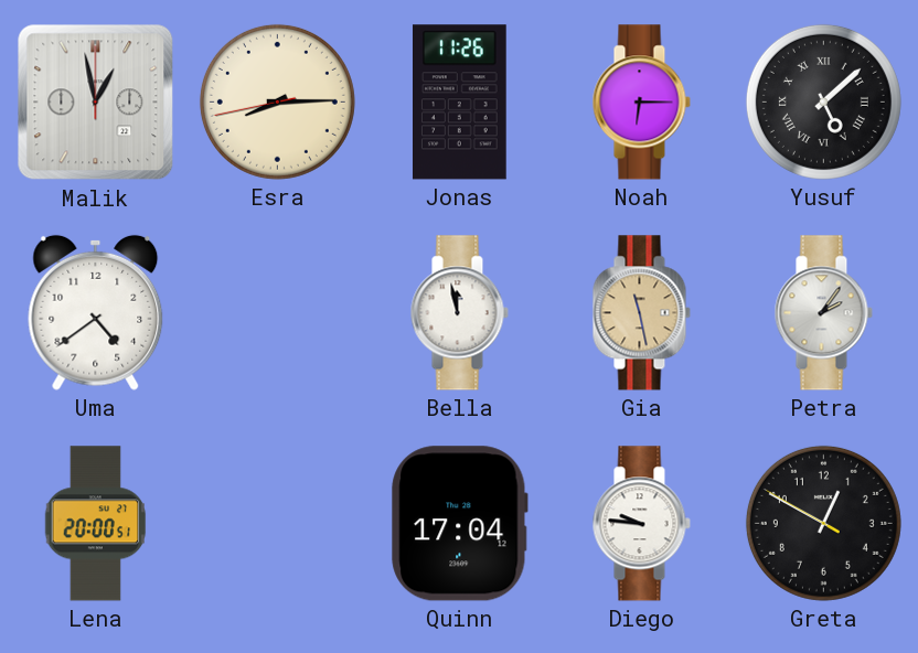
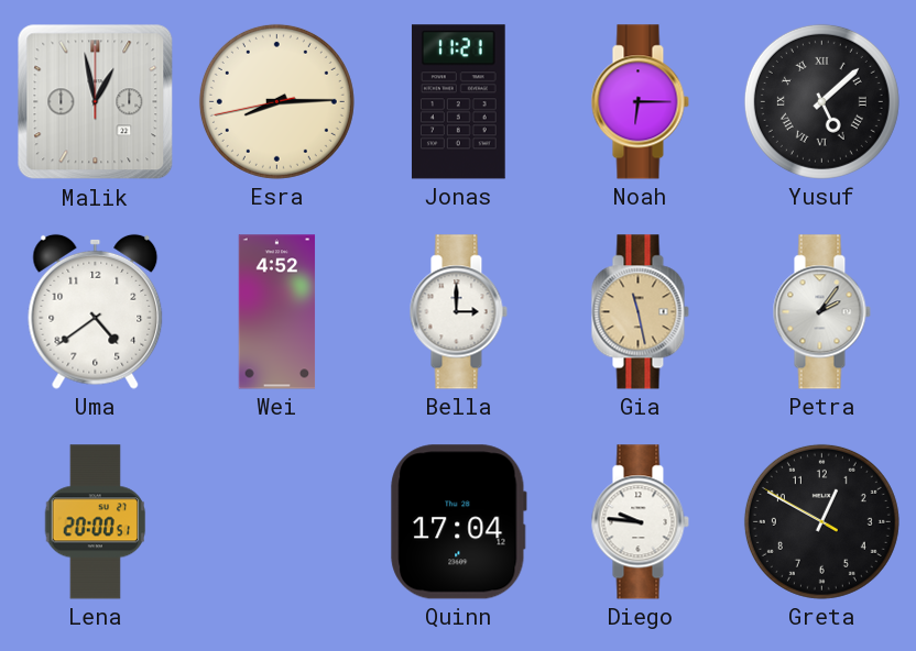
Jonas: 11:26 -> 11:21
Wei: none -> 4:52
Bella: 11:58 -> 3:00
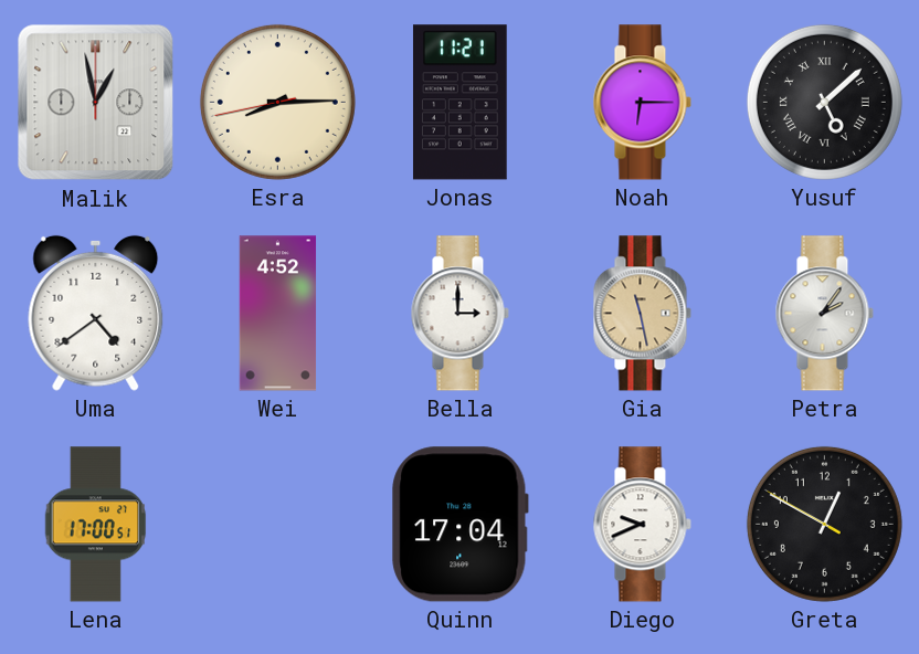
Lena: 20:00 -> 17:00
Diego: 9:46 -> 9:41
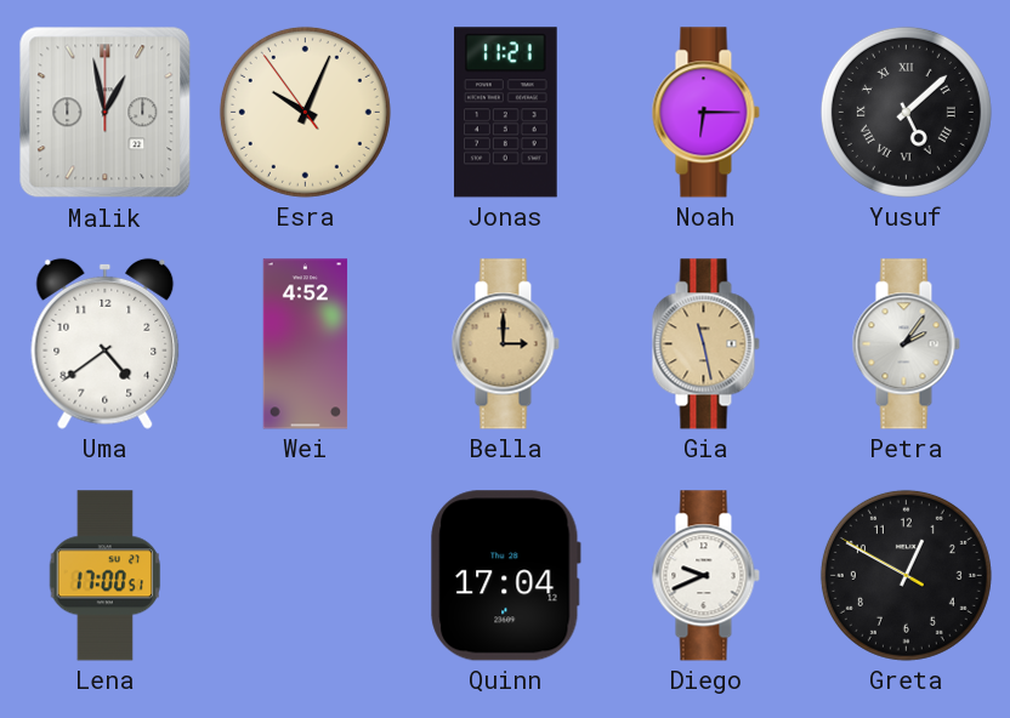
Esra: 8:14 -> 10:03
Bella dial: white -> champagne
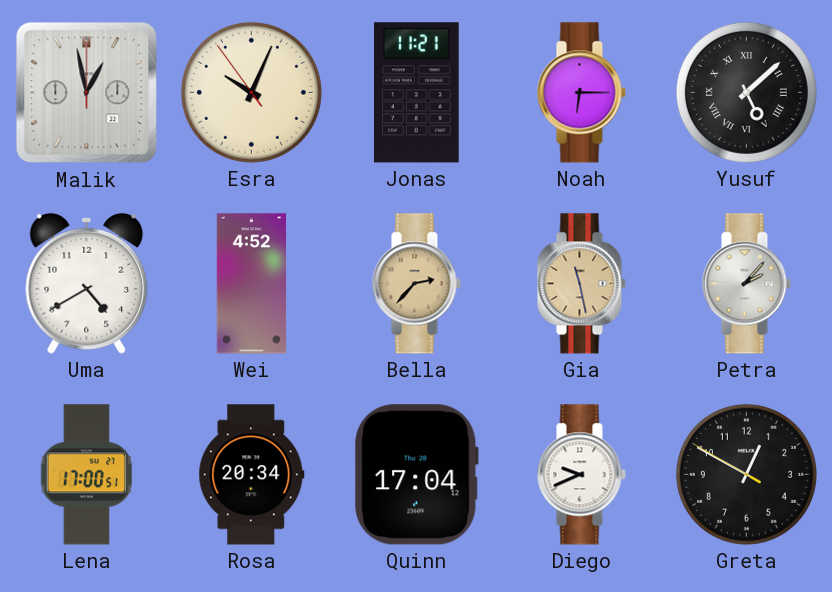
Uma: 4:39 -> 4:40
Bella: 3:00 -> 2:37
Petra: 2:06 -> 2:07
Rosa: none -> 20:34
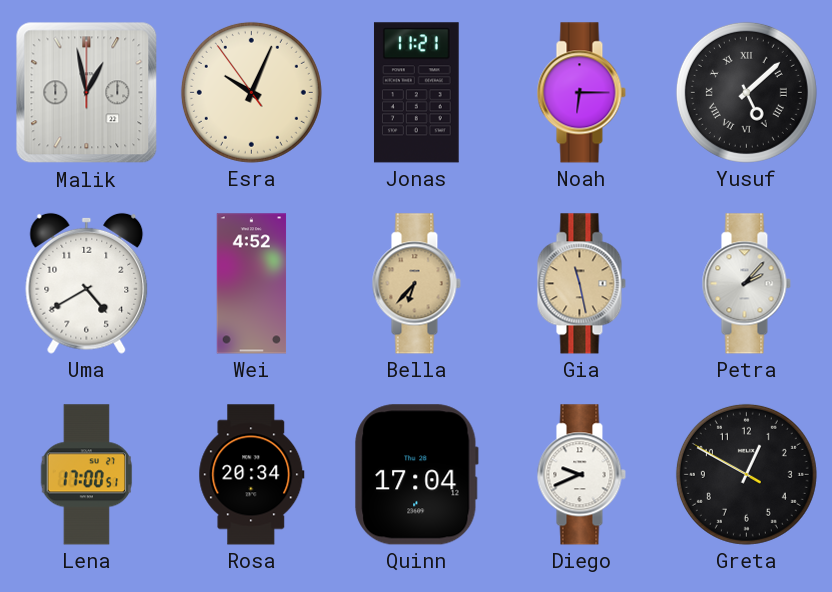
Bella: 2:37 -> 6:37
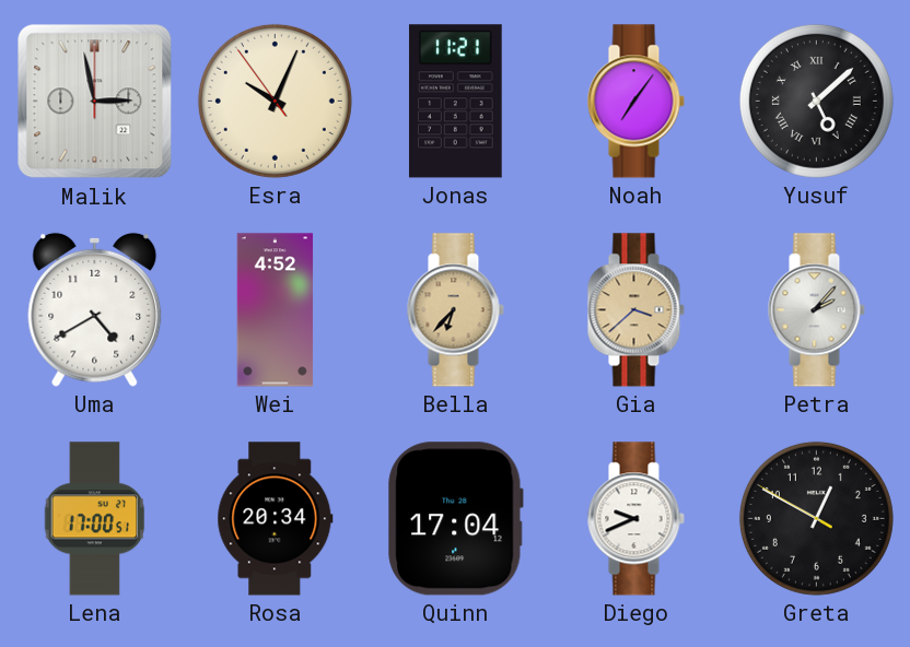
Malik: 12:58 -> 2:58
Noah: 6:15 -> 7:06
Gia: 11:28 -> 3:38
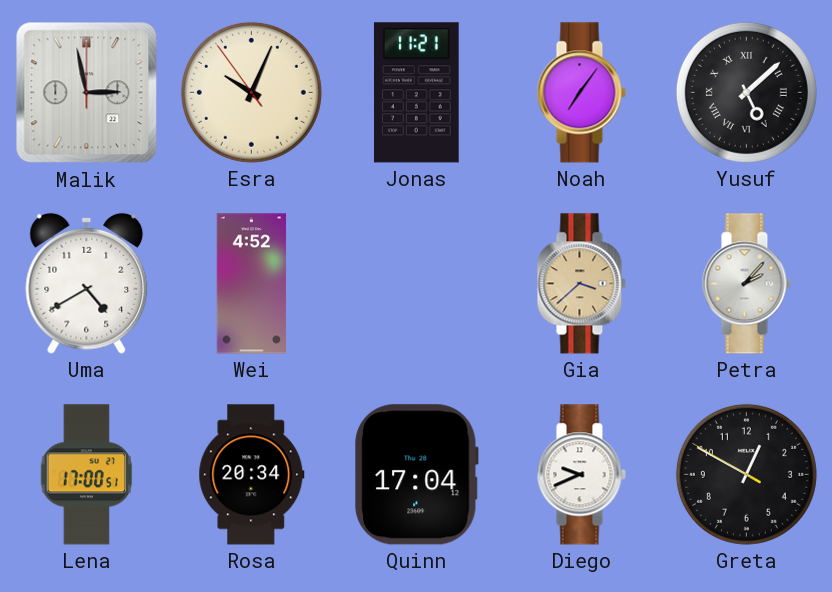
Bella: 6:37 -> none
